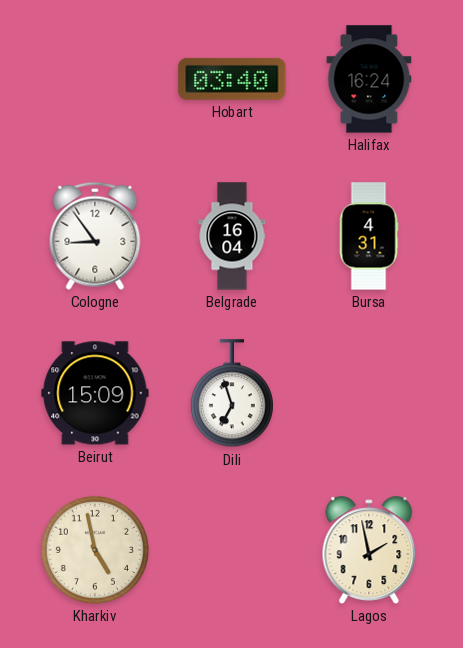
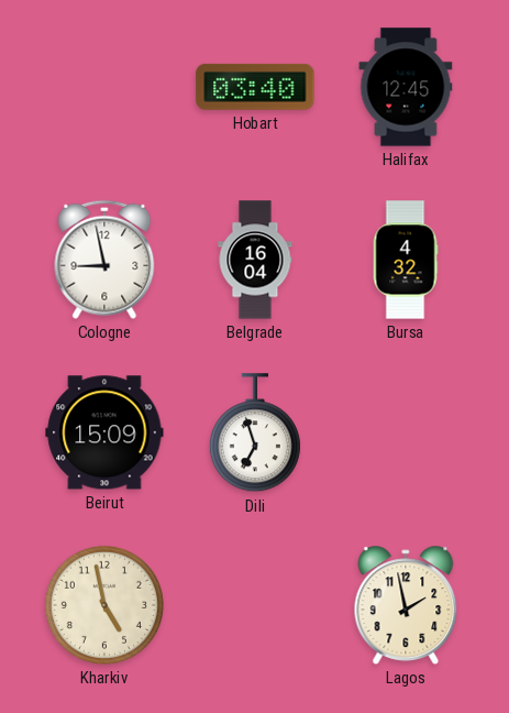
Halifax: 16:24 -> 12:45
Cologne: 8:54 -> 8:58
Bursa: 4:31 -> 4:32
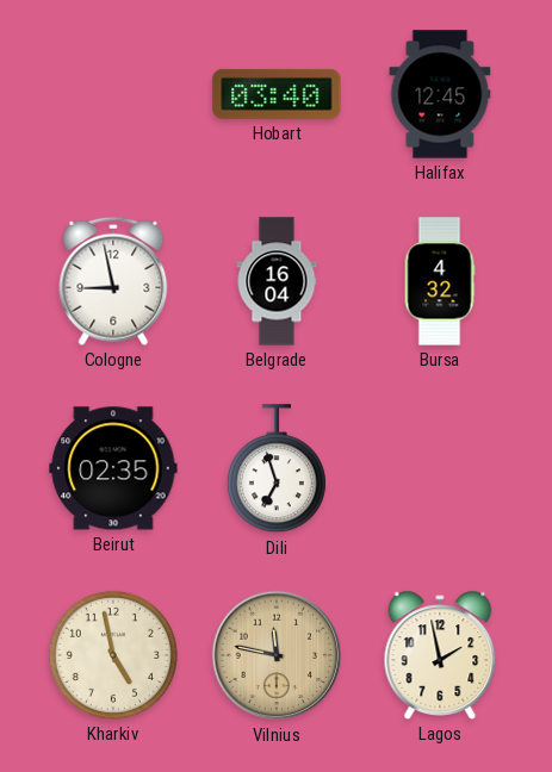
Beirut: 15:09 -> 02:35
Vilnius: none -> 11:47
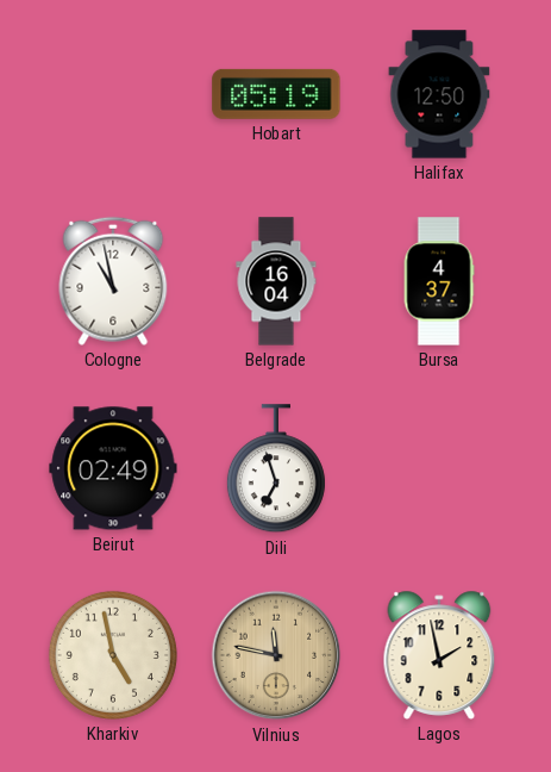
Hobart: 03:40 -> 05:19
Halifax: 12:45 -> 12:50
Cologne: 8:58 -> 10:58
Bursa: 4:32 -> 4:37
Beirut: 02:35 -> 02:49
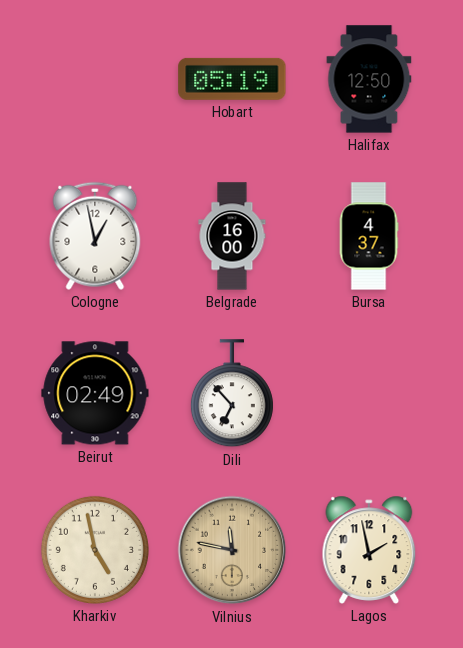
Cologne: 10:58 -> 12:58
Belgrade: 16:04 -> 16:00
Dili: 6:57 -> 6:53
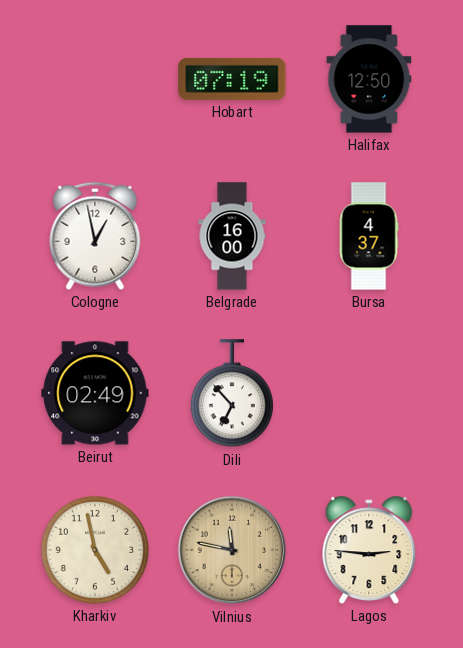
Hobart: 05:19 -> 07:19
Lagos: 1:58 -> 2:46
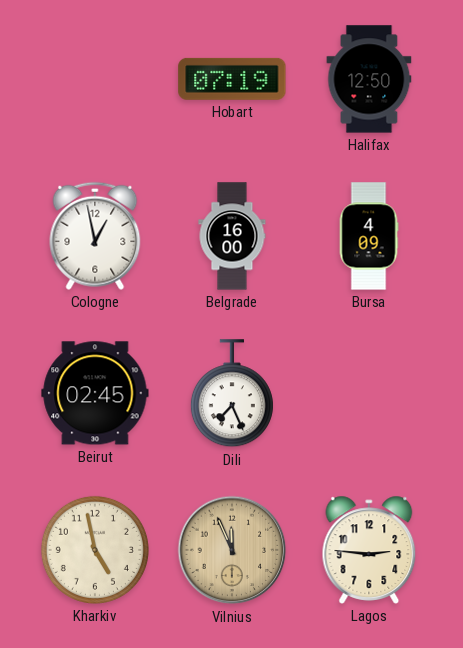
Bursa: 4:37 -> 4:09
Beirut: 02:49 -> 02:45
Dili: 6:53 -> 7:26
Vilnius: 11:47 -> 11:56
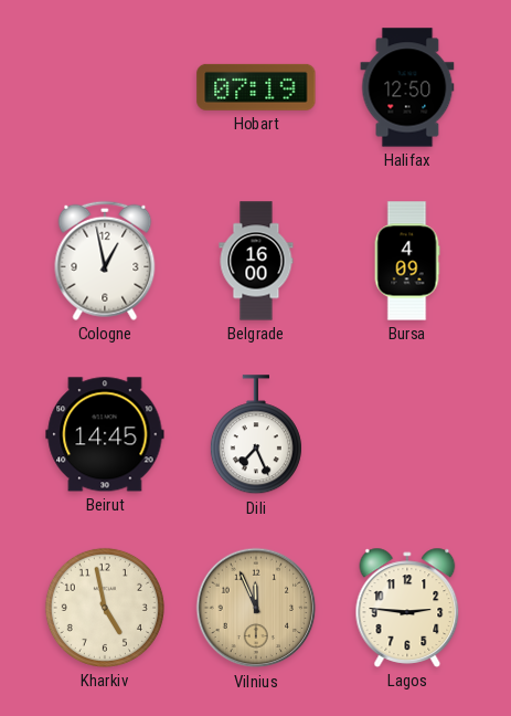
Beirut: 02:45 -> 14:45
